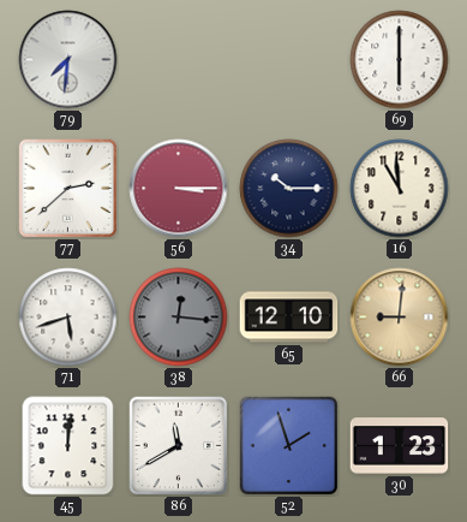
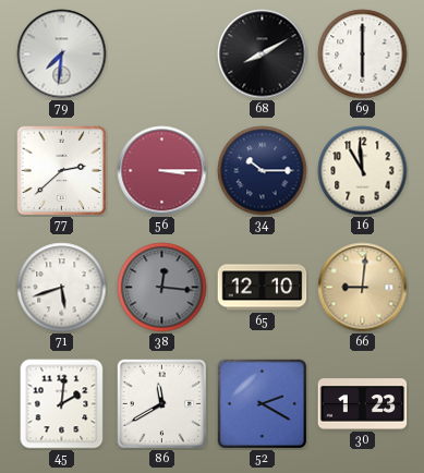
68: none -> 8:10
45: 12:01 -> 2:01
52: 1:57 -> 2:20
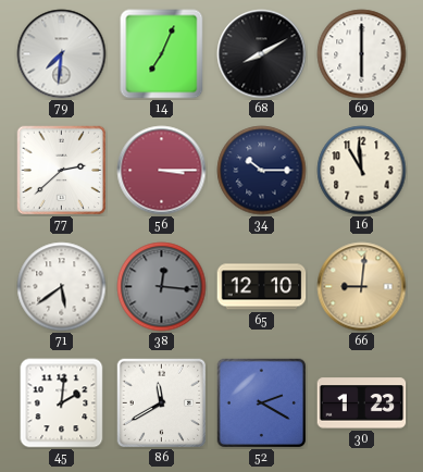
14: none -> 7:04
71: 5:42 -> 5:39
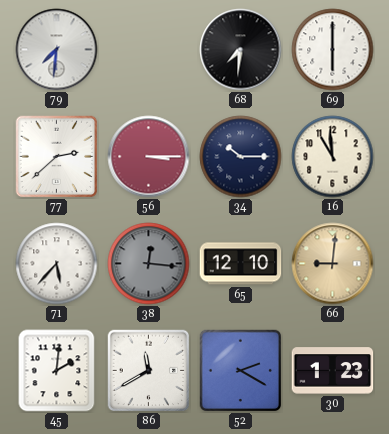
14: 7:04 -> none
68: 8:10 -> 7:31
71: 5:39 -> 5:37
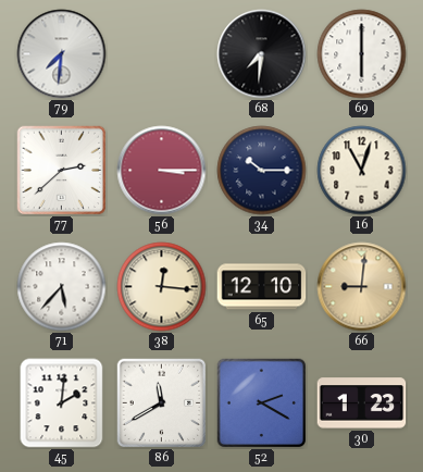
16: 10:59 -> 11:03
38 dial: grey -> cream
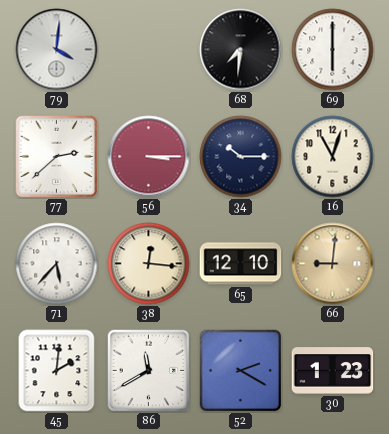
79: 7:31 -> 4:01
